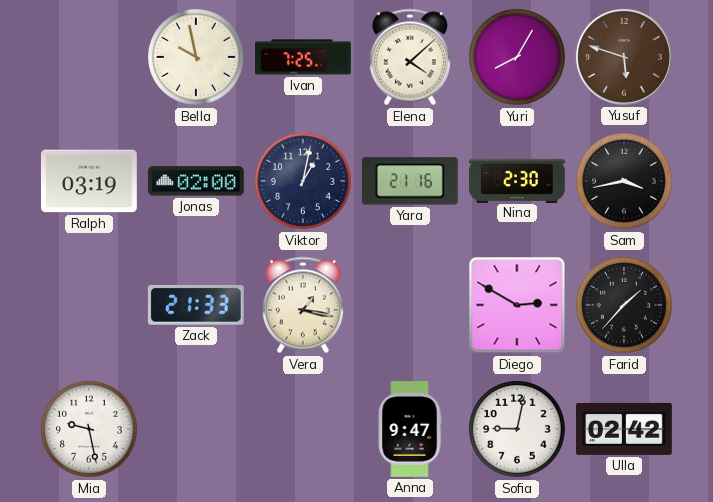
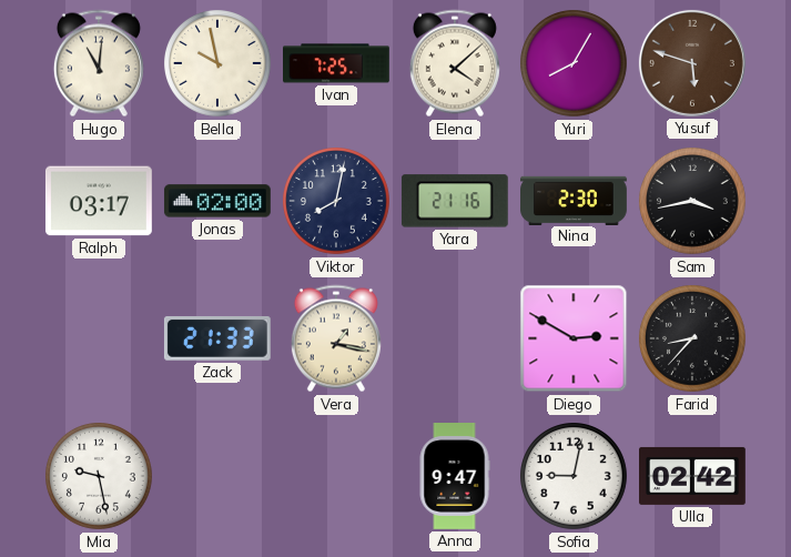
Hugo: none -> 11:01
Ralph: 03:19 -> 03:17
Viktor: 1:02 -> 8:02
Farid: 1:37 -> 8:37
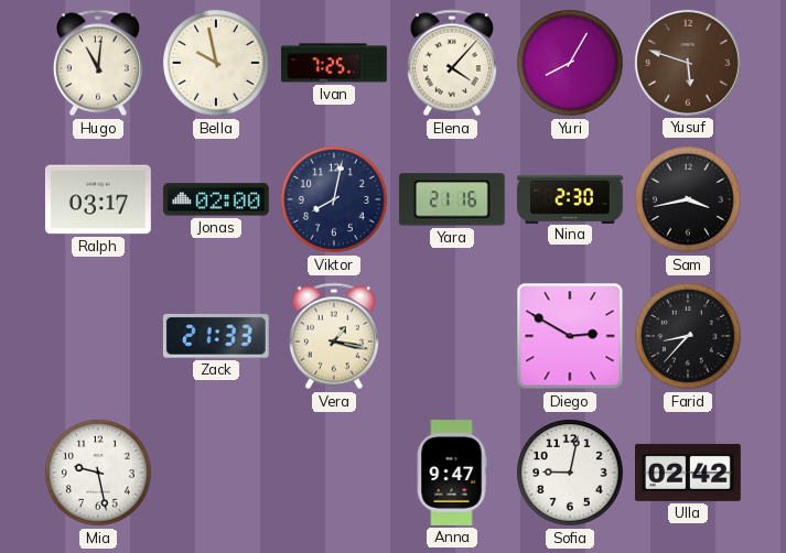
Elena: 4:08 -> 4:07
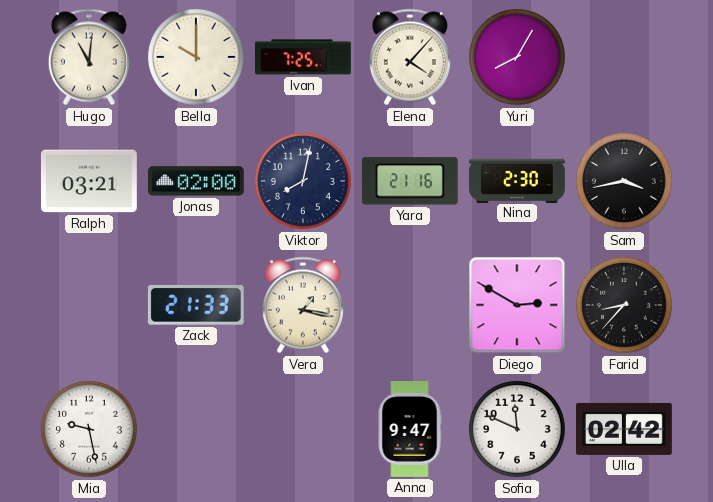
Bella: 9:58 -> 10:00
Yusuf: 5:48 -> none
Ralph: 03:17 -> 03:21
Sofia: 9:02 -> 11:49
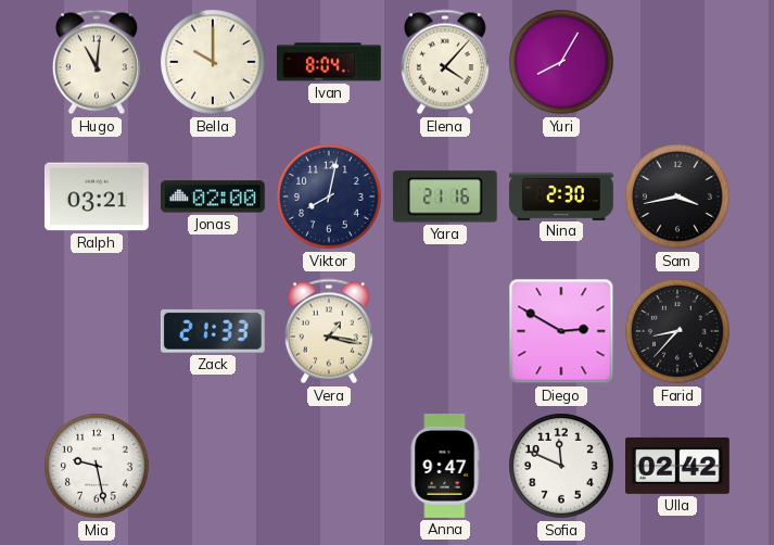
Ivan: 7:25 -> 8:04
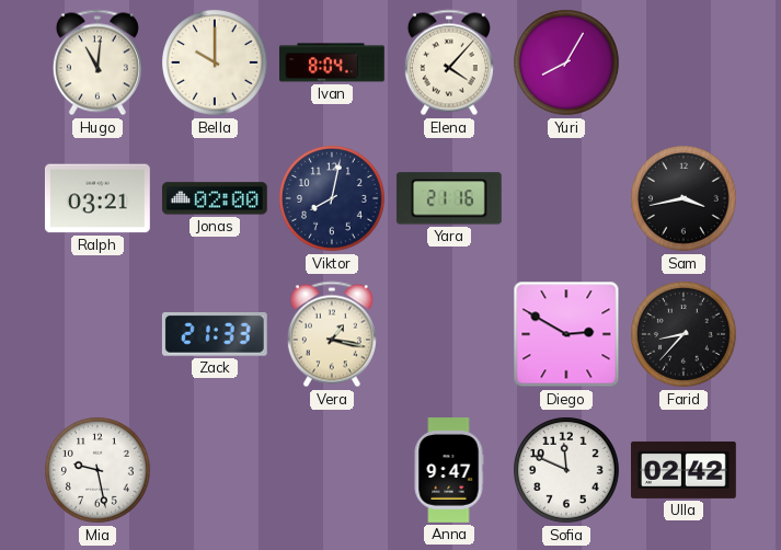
Nina: 2:30 -> none
